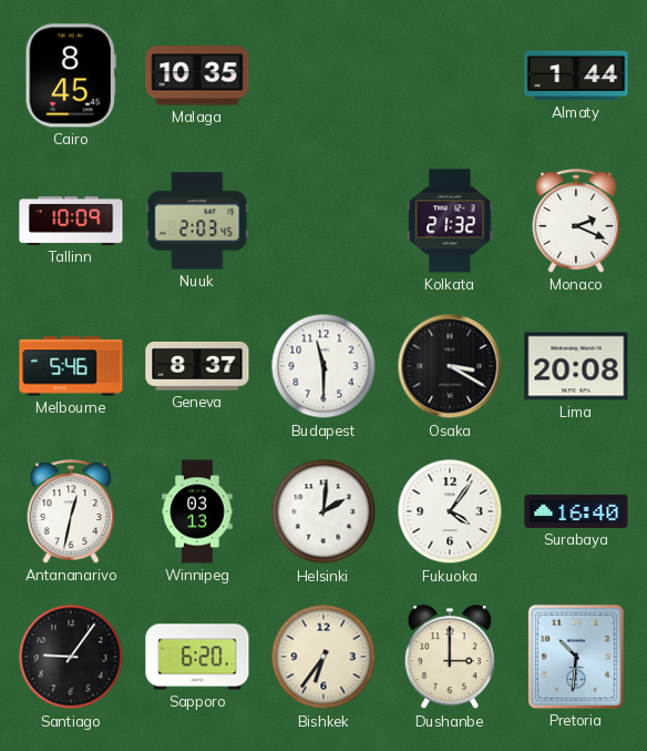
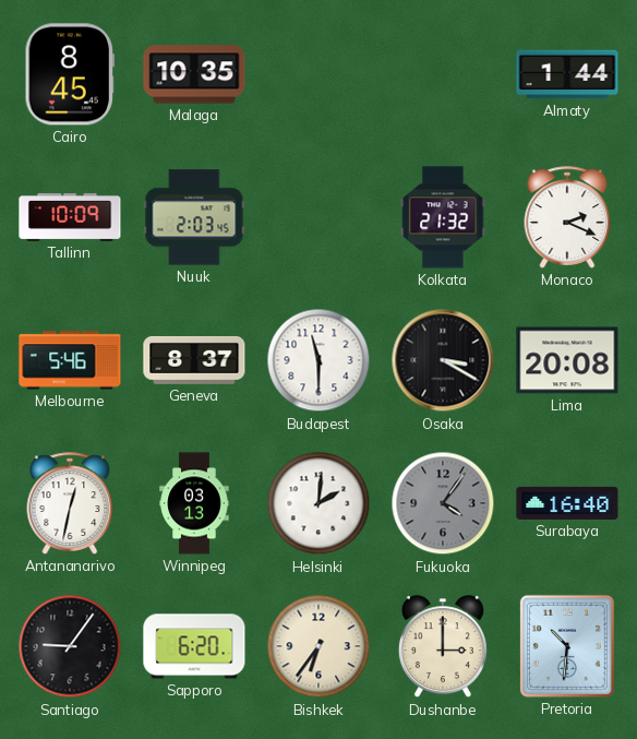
Fukuoka dial: white -> grey
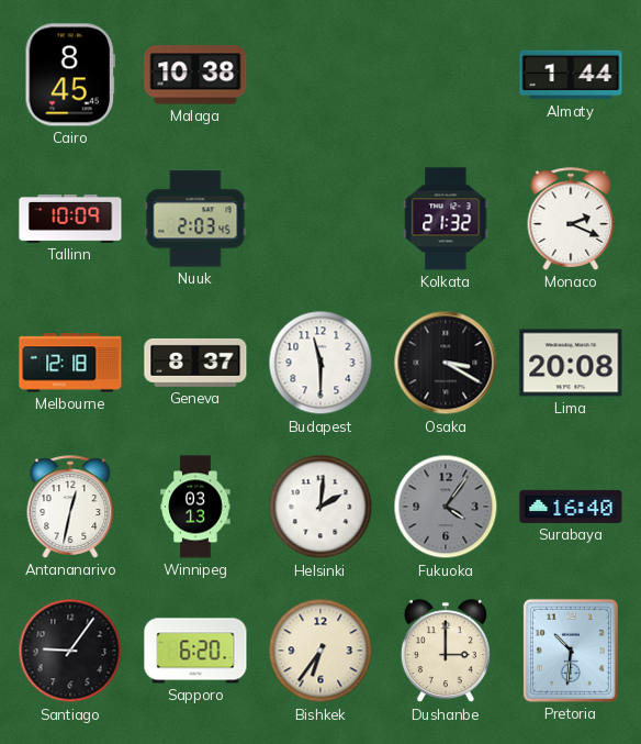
Malaga: 10:35 -> 10:38
Melbourne: 5:46 -> 12:18
